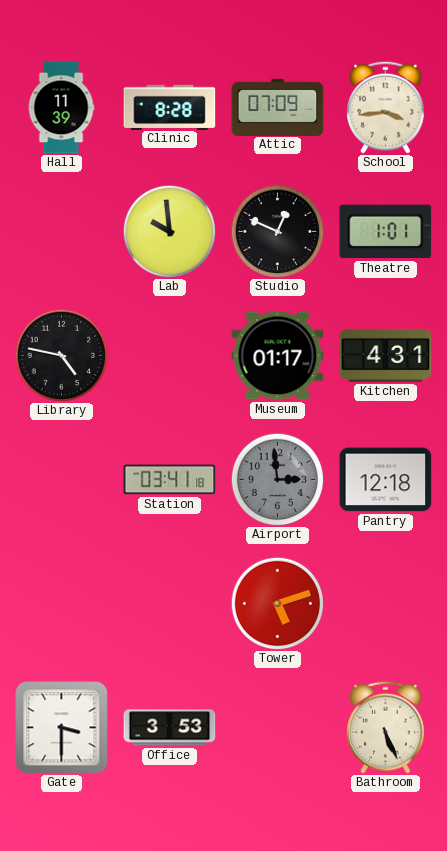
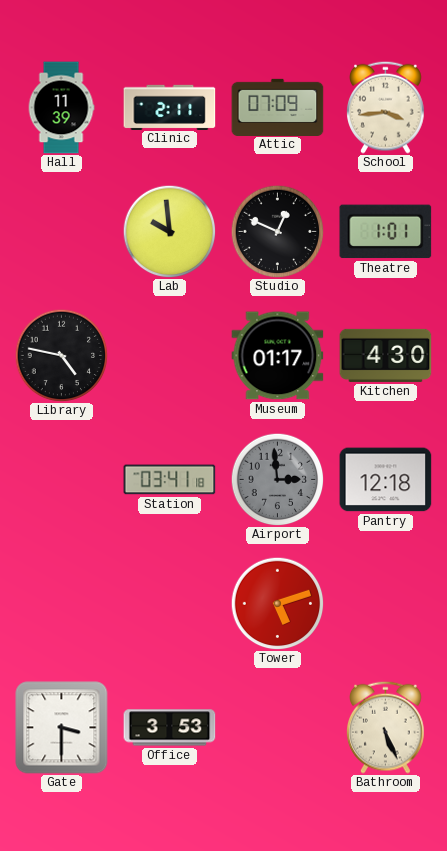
Clinic: 8:28 -> 2:11
Kitchen: 4:31 -> 4:30
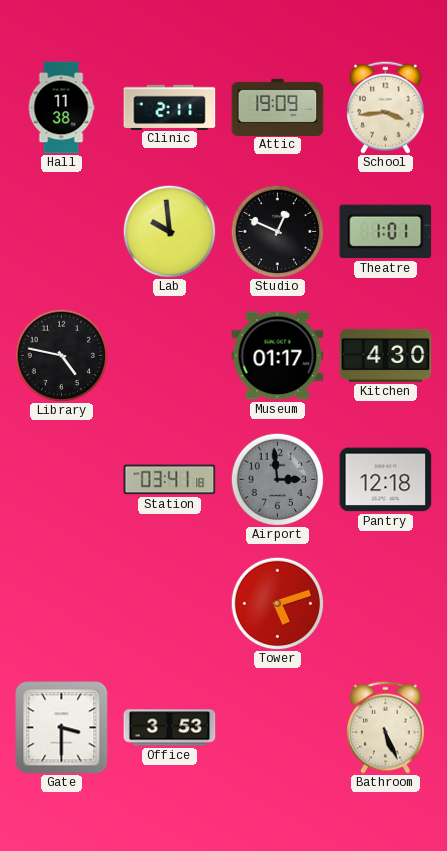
Hall: 11:39 -> 11:38
Attic: 07:09 -> 19:09
